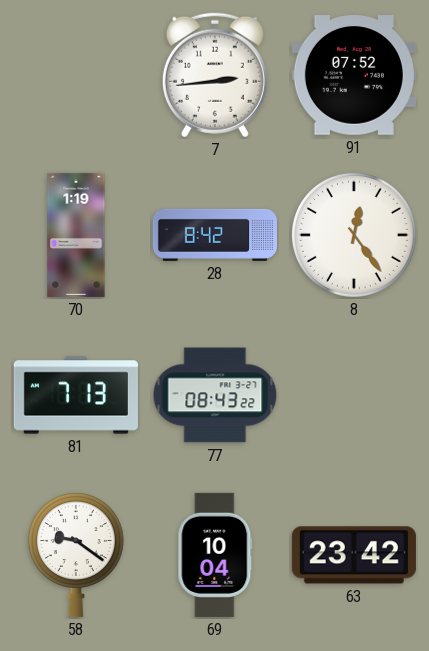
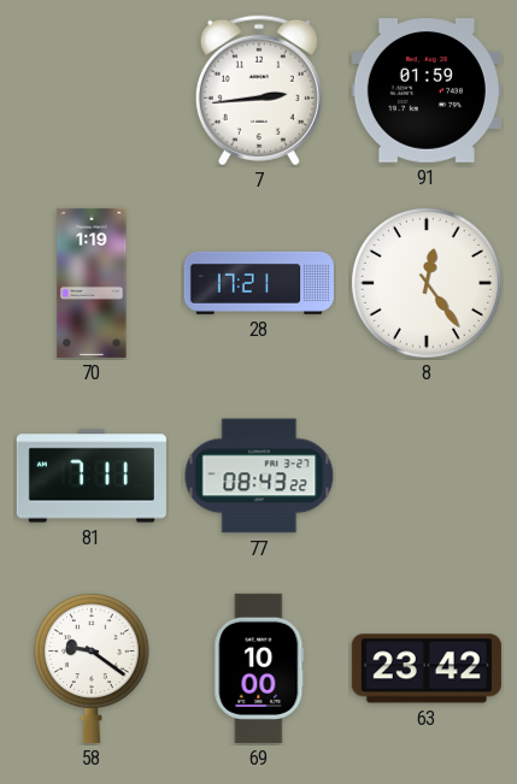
91: 07:52 -> 01:59
28: 8:42 -> 17:21
81: 7:13 -> 7:11
69: 10:04 -> 10:00
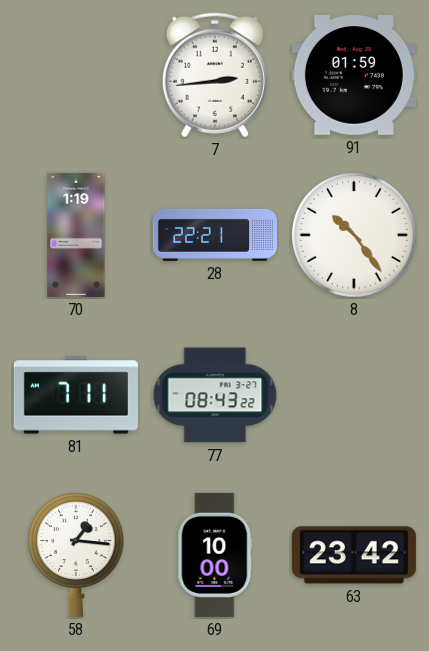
28: 17:21 -> 22:21
8: 12:24 -> 10:24
58: 9:21 -> 1:16
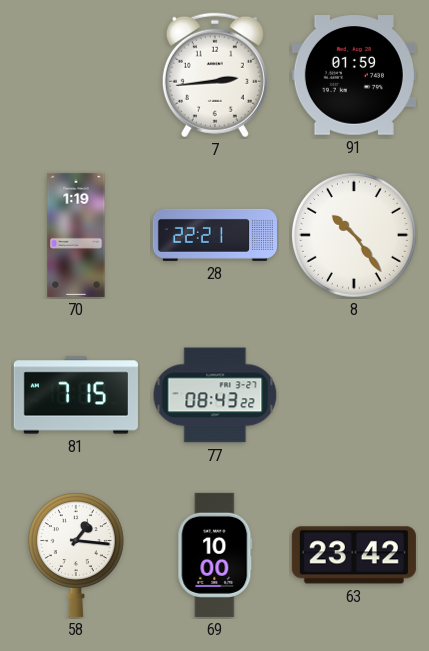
81: 7:11 -> 7:15
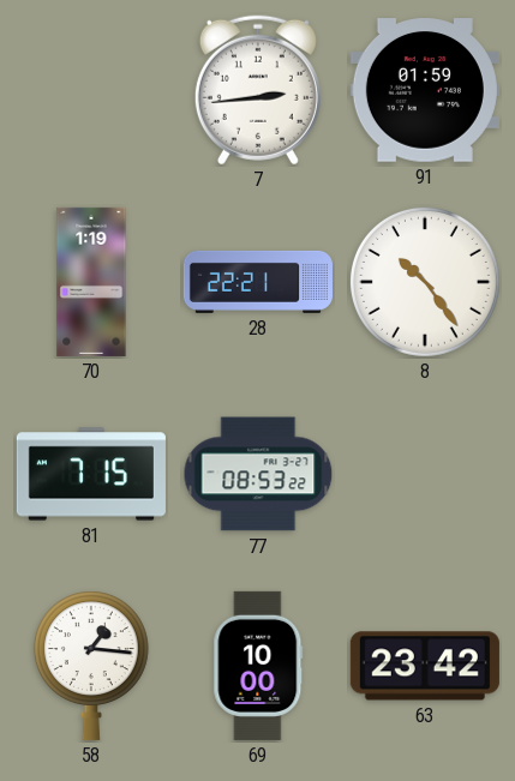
77: 08:43 -> 08:53
